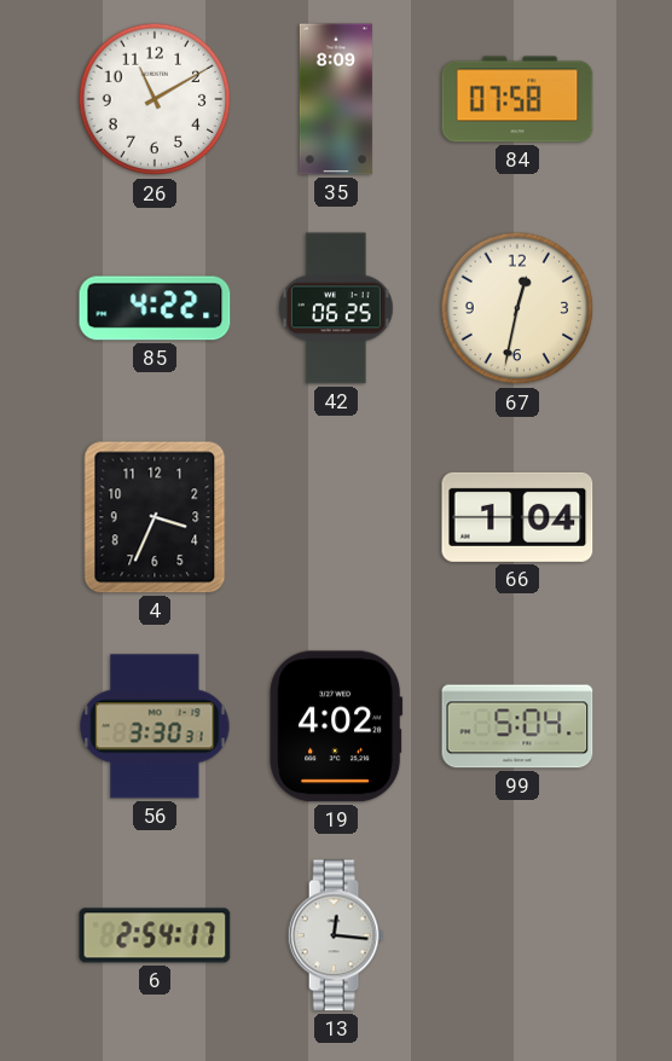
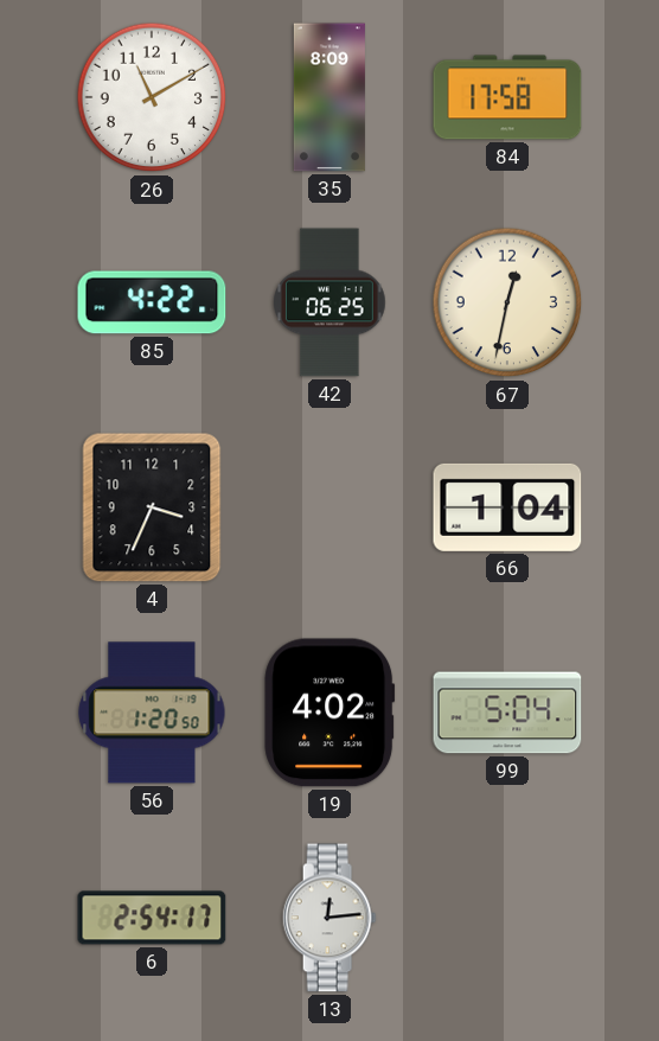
84: 07:58 -> 17:58
56: 3:30 -> 1:20
13: 12:16 -> 12:14
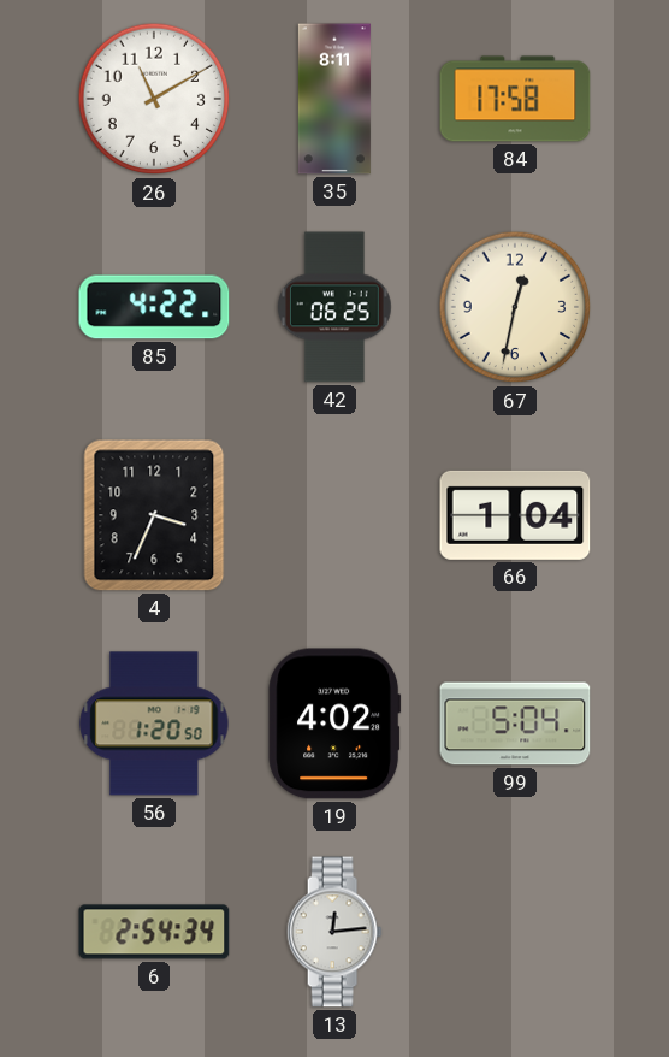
35: 8:09 -> 8:11
6: 2:54:17 -> 2:54:34
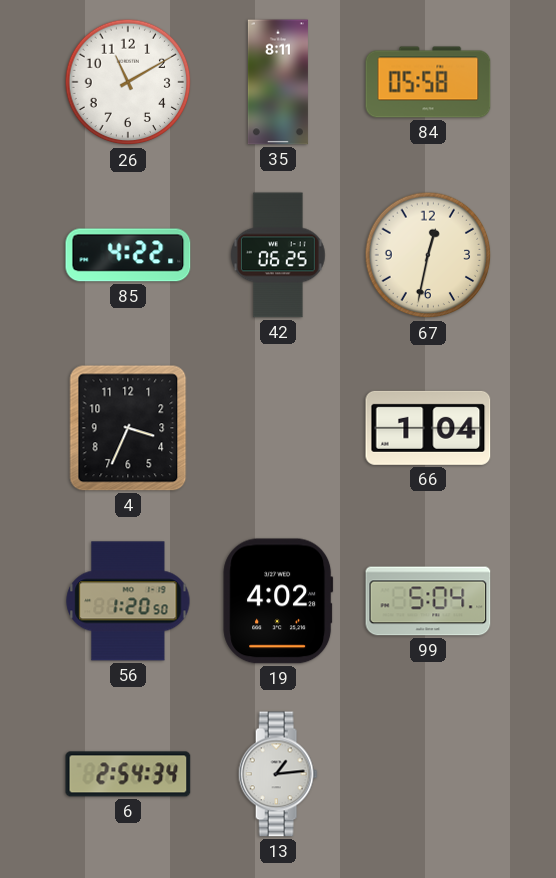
84: 17:58 -> 05:58
13: 12:14 -> 1:14
